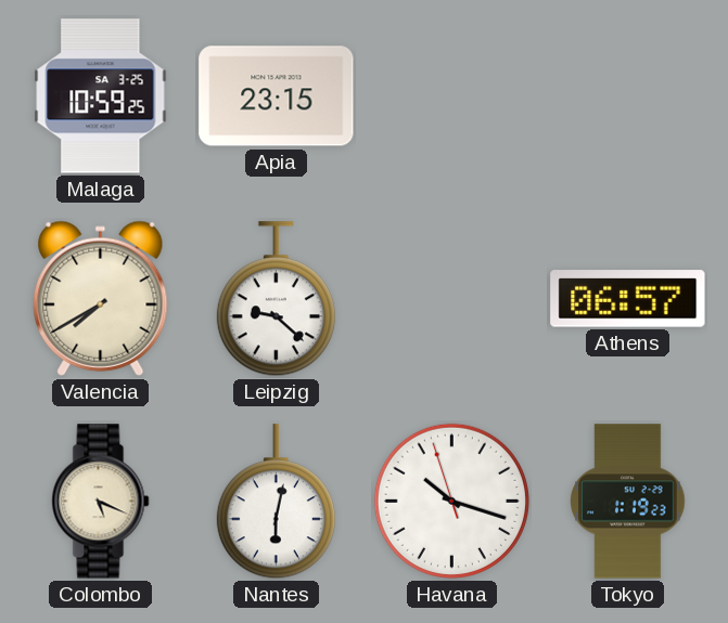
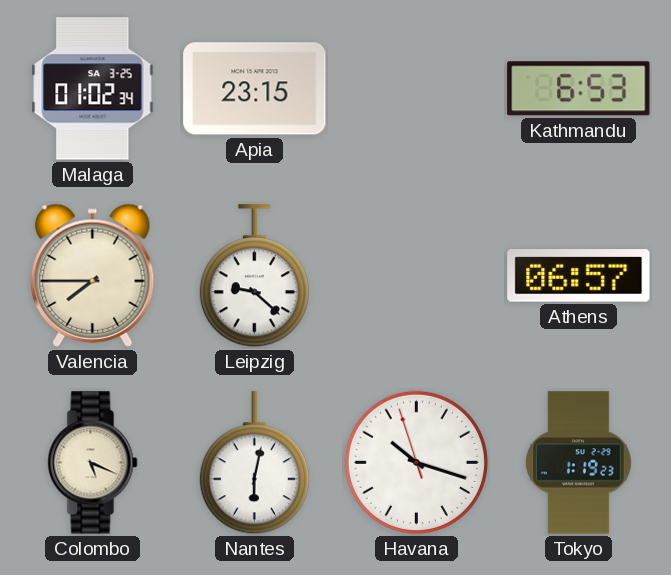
Malaga: 10:59 -> 01:02
Kathmandu: none -> 6:53
Valencia: 7:40 -> 7:45
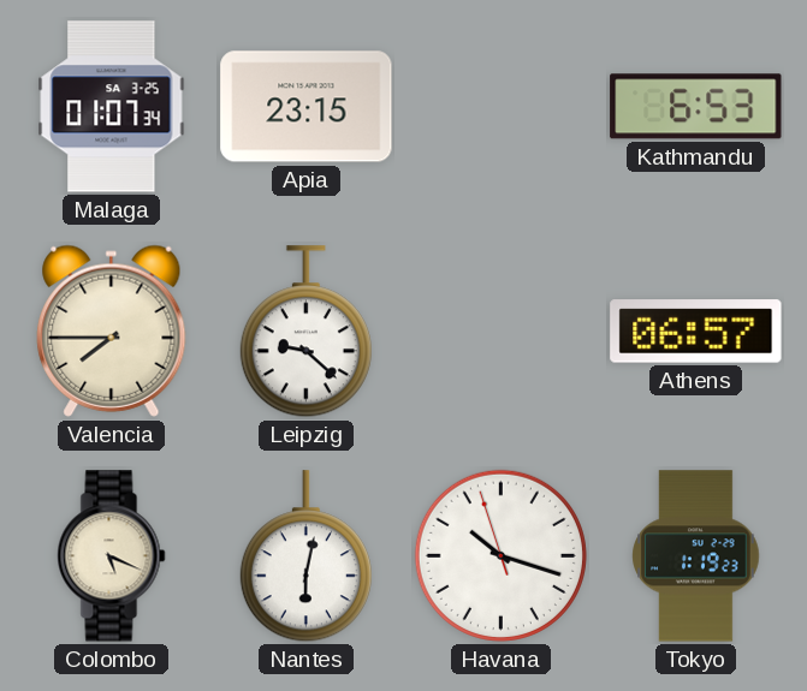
Malaga: 01:02 -> 01:07
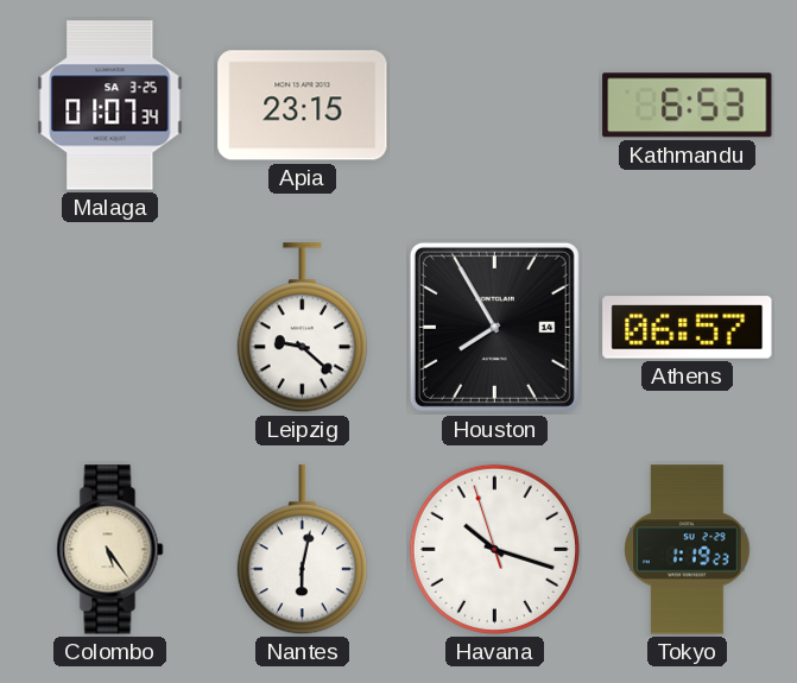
Valencia: 7:45 -> none
Houston: none -> 7:55
Colombo: 5:19 -> 5:24
